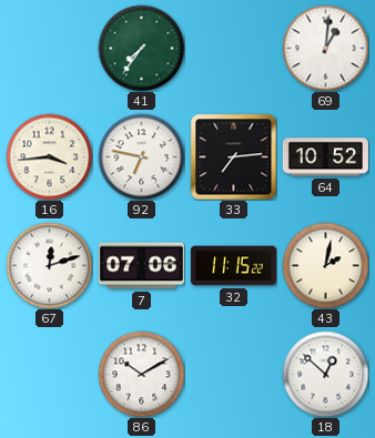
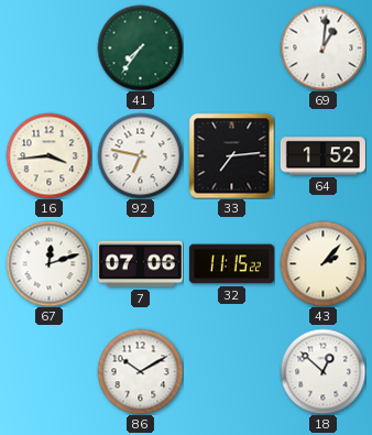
64: 10:52 -> 1:52
43: 2:02 -> 2:07
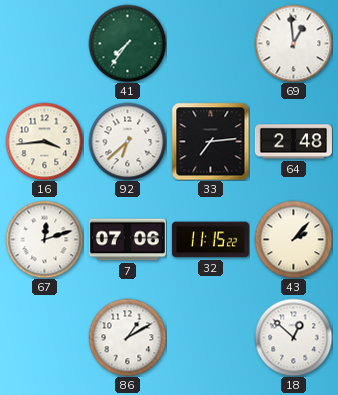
69: 1:01 -> 12:59
92: 6:47 -> 6:38
64: 1:52 -> 2:48
86: 10:10 -> 1:10
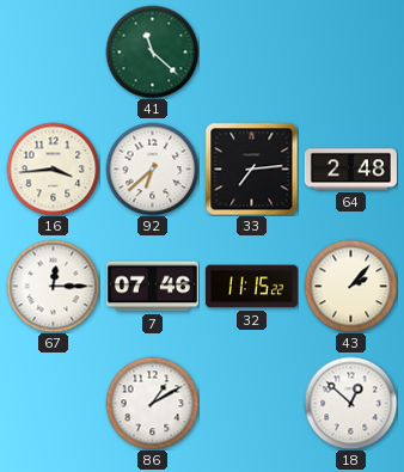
41: 7:36 -> 11:22
69: 12:59 -> none
67: 12:12 -> 12:15
7: 07:06 -> 07:46
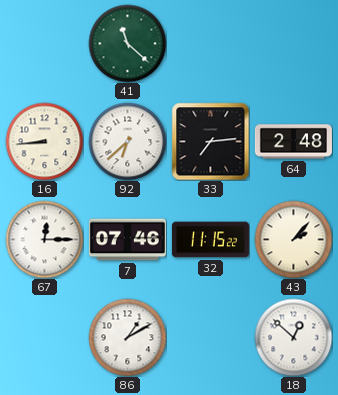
16: 3:44 -> 8:44
